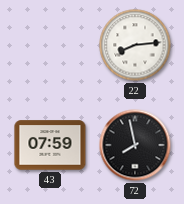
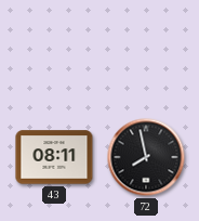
22: 8:14 -> none
43: 07:59 -> 08:11
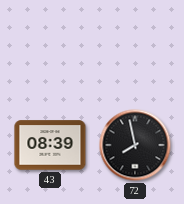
43: 08:11 -> 08:39
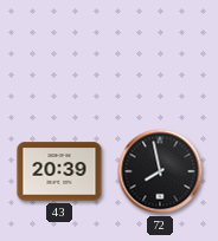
43: 08:39 -> 20:39
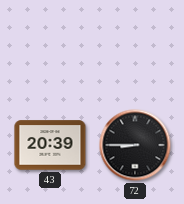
72: 7:58 -> 8:45
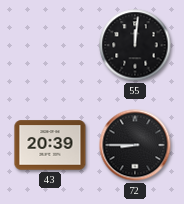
55: none -> 12:01
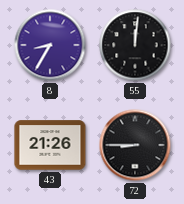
8: none -> 8:35
43: 20:39 -> 21:26
